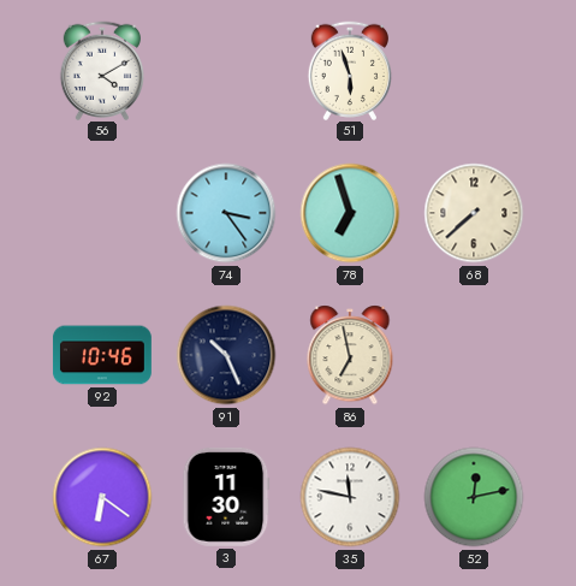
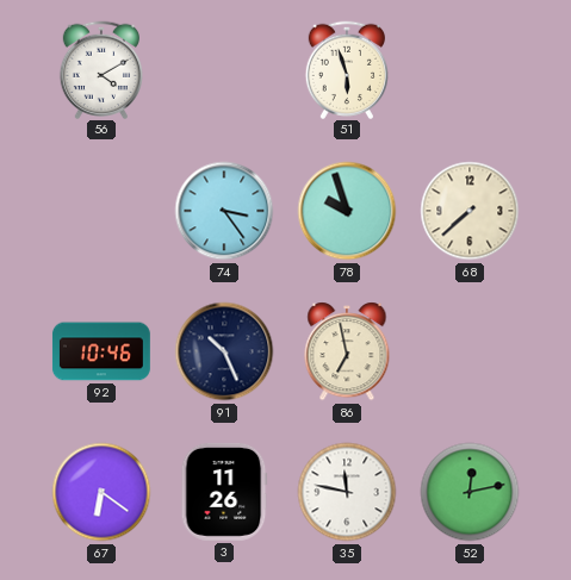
78: 6:57 -> 9:57
3: 11:30 -> 11:26
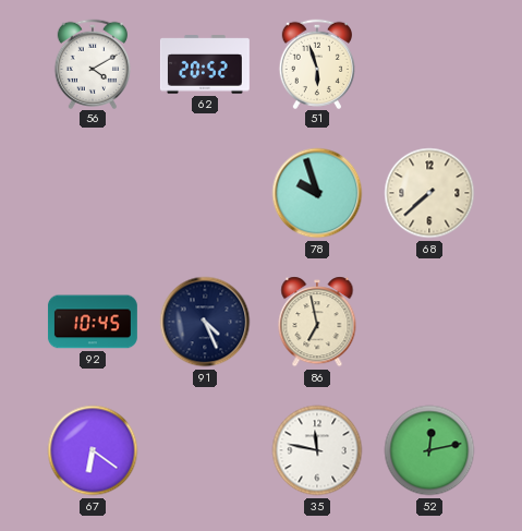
62: none -> 20:52
74: 3:24 -> none
92: 10:46 -> 10:45
91: 10:26 -> 4:26
3: 11:26 -> none
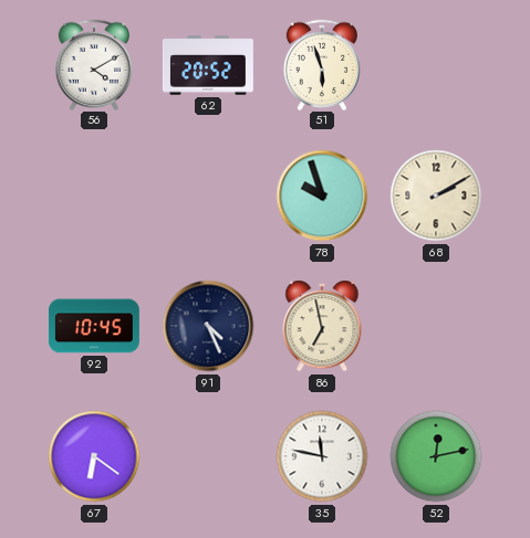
68: 7:38 -> 2:10
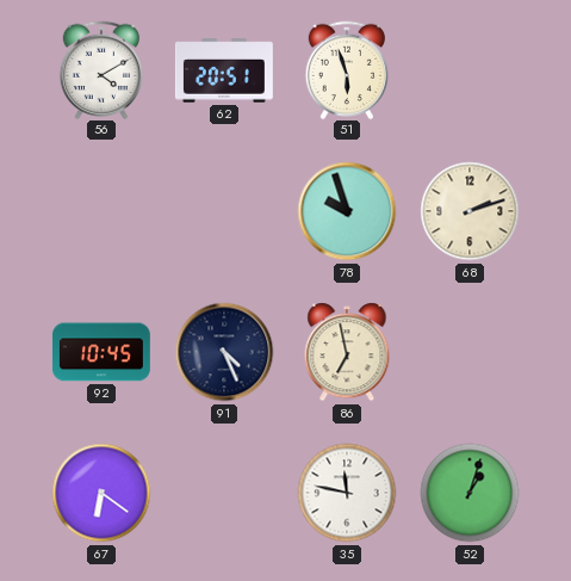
62: 20:52 -> 20:51
68: 2:10 -> 2:12
52: 12:13 -> 1:03
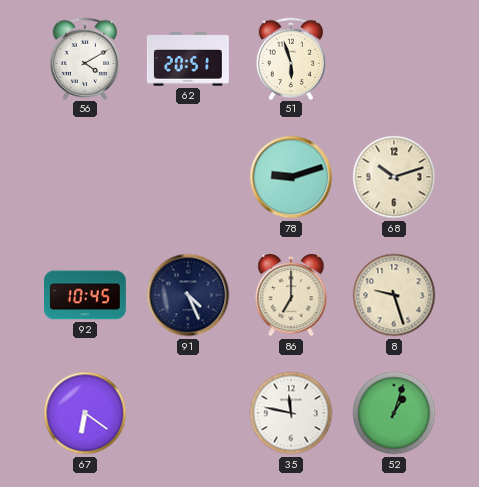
78: 9:57 -> 9:12
68: 2:12 -> 10:12
86: 6:58 -> 7:00
8: none -> 9:27
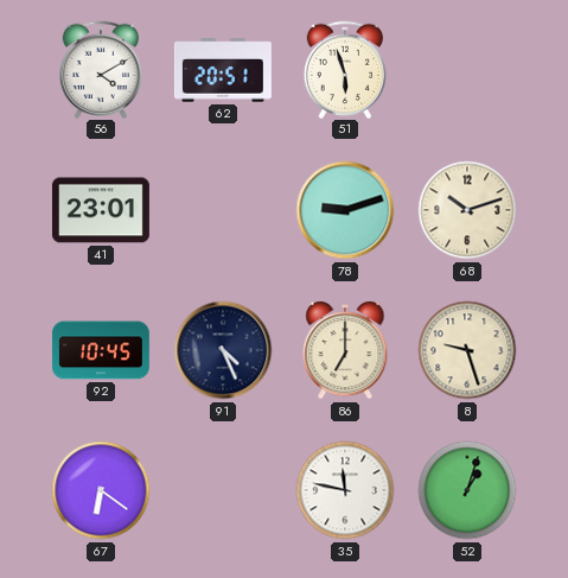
41: none -> 23:01
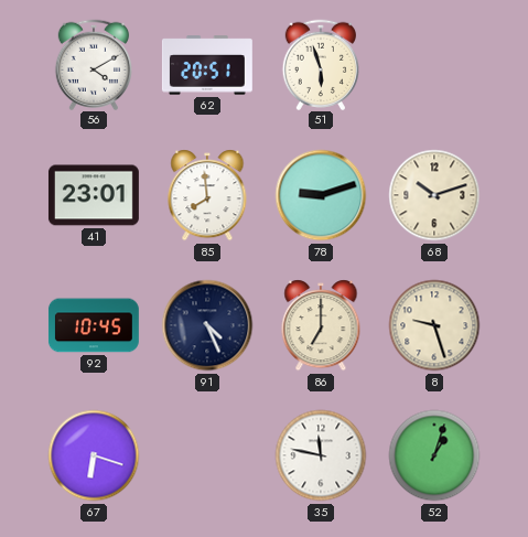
85: none -> 7:59
67: 6:21 -> 6:18
